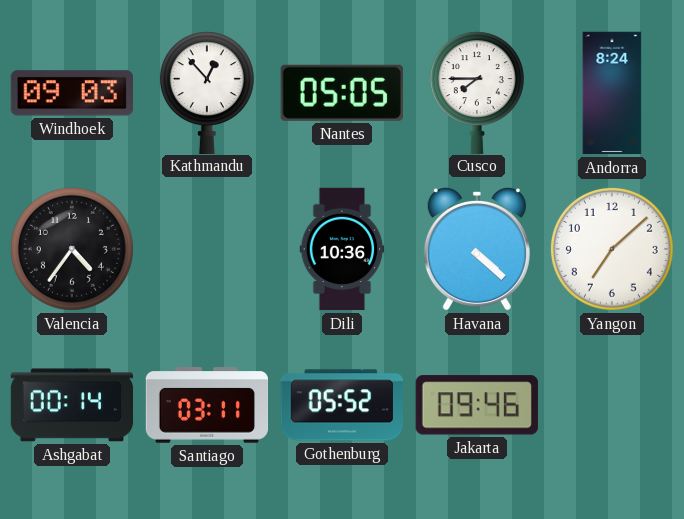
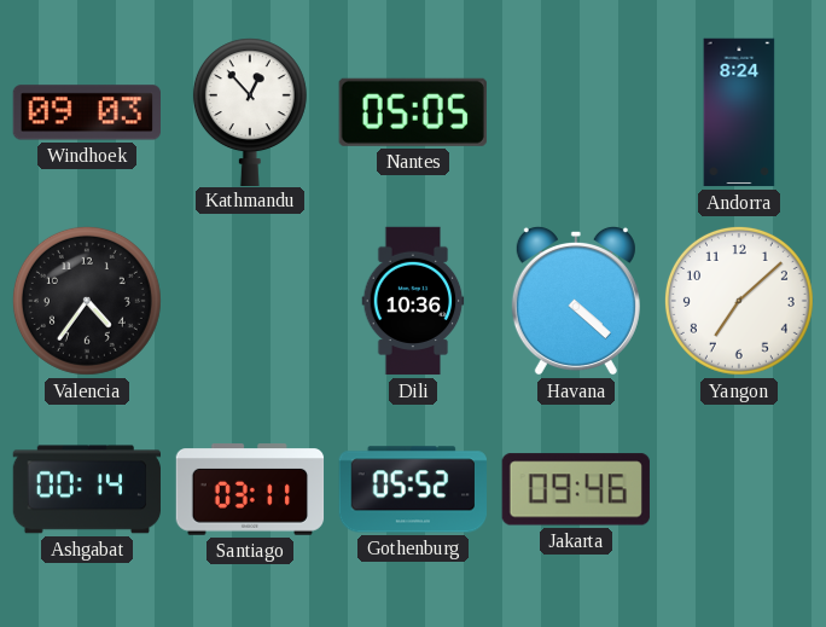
Cusco: 7:45 -> none
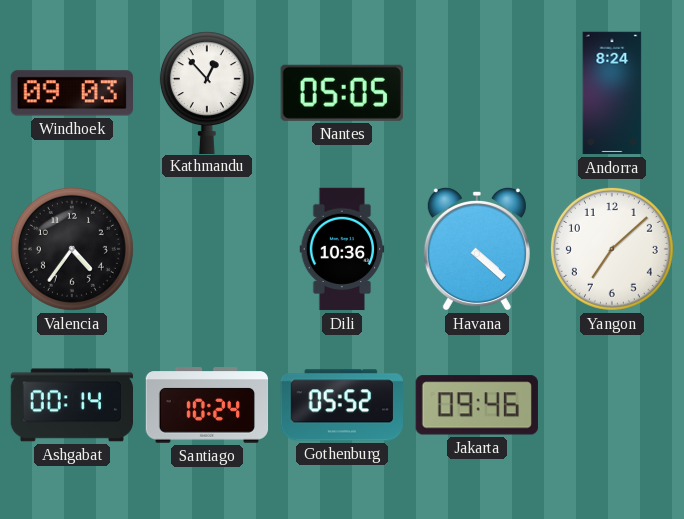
Santiago: 03:11 -> 10:24
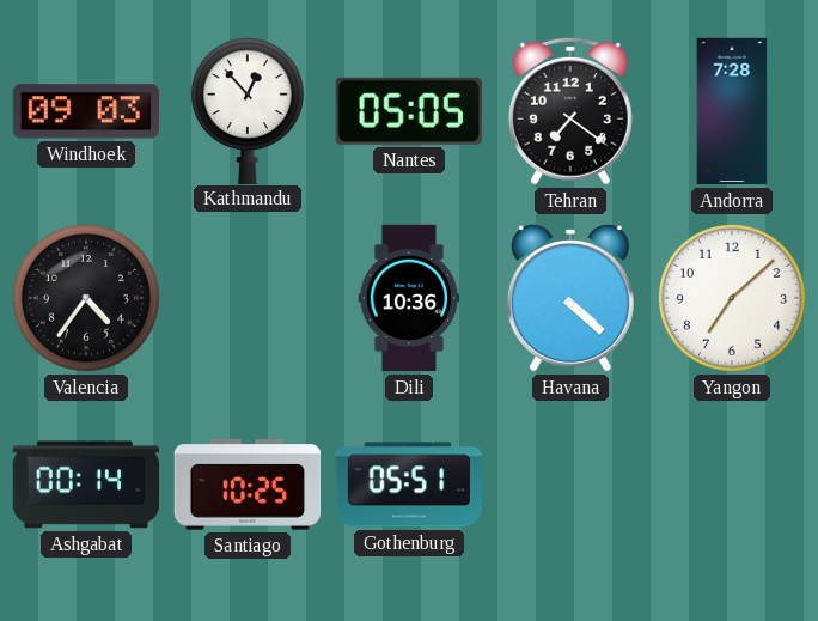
Tehran: none -> 7:21
Andorra: 8:24 -> 7:28
Santiago: 10:24 -> 10:25
Gothenburg: 05:52 -> 05:51
Jakarta: 09:46 -> none
